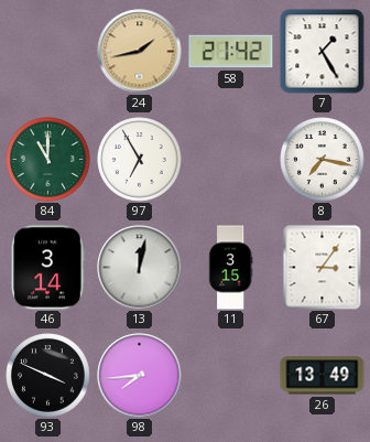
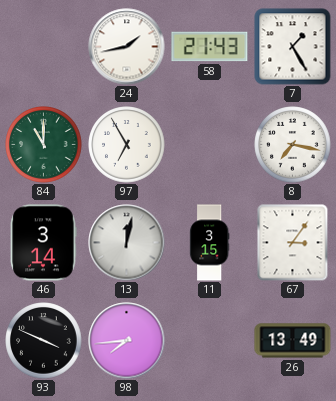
24 dial: champagne -> white
58: 21:42 -> 21:43
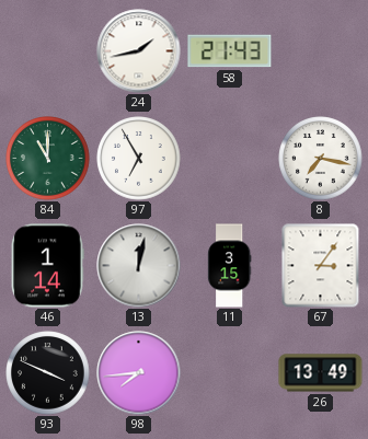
7: 1:25 -> none
46: 3:14 -> 1:14
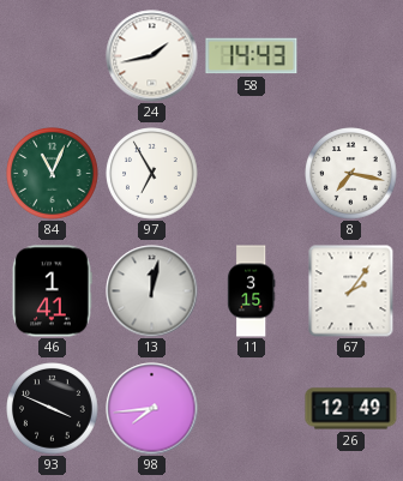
58: 21:43 -> 14:43
84: 11:00 -> 11:04
46: 1:14 -> 1:41
67: 3:06 -> 2:06
26: 13:49 -> 12:49
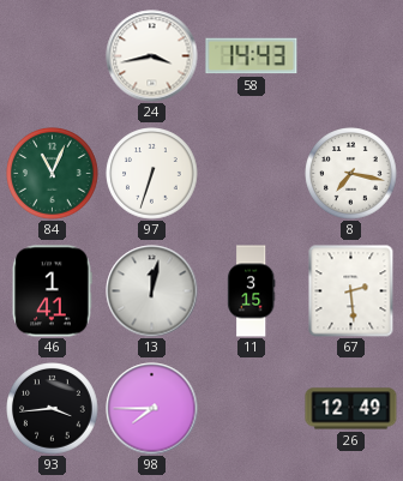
24: 1:43 -> 3:43
97: 6:55 -> 6:33
67: 2:06 -> 2:29
93: 3:49 -> 3:44
98: 7:44 -> 7:45
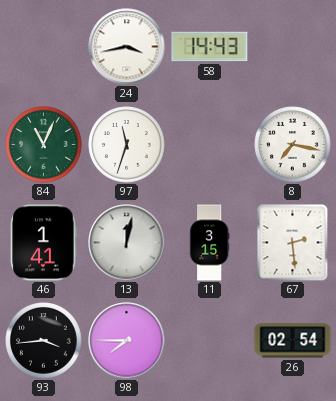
97: 6:33 -> 11:33
26: 12:49 -> 02:54
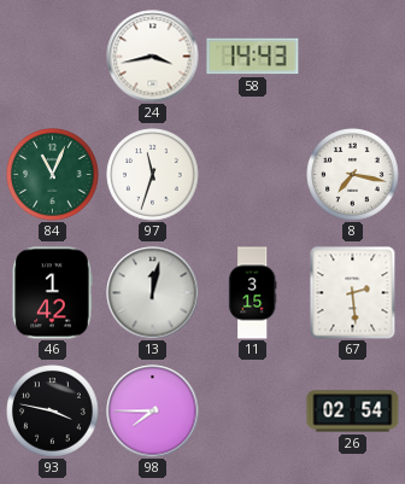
46: 1:41 -> 1:42
93: 3:44 -> 3:47
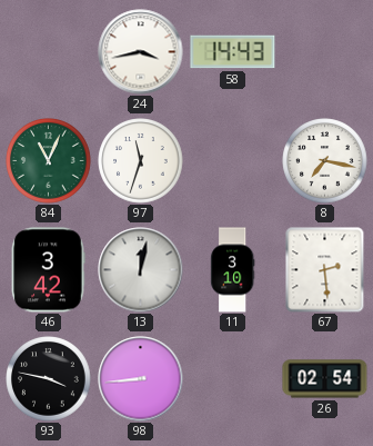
46: 1:42 -> 3:42
11: 3:15 -> 3:10
98: 7:45 -> 8:44
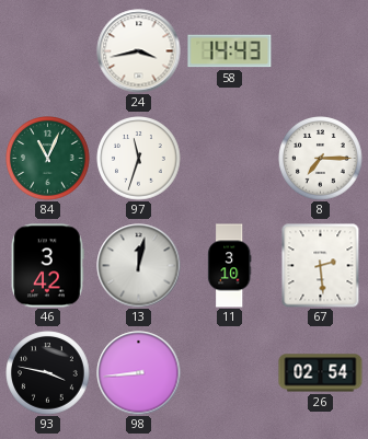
8: 7:17 -> 7:15
